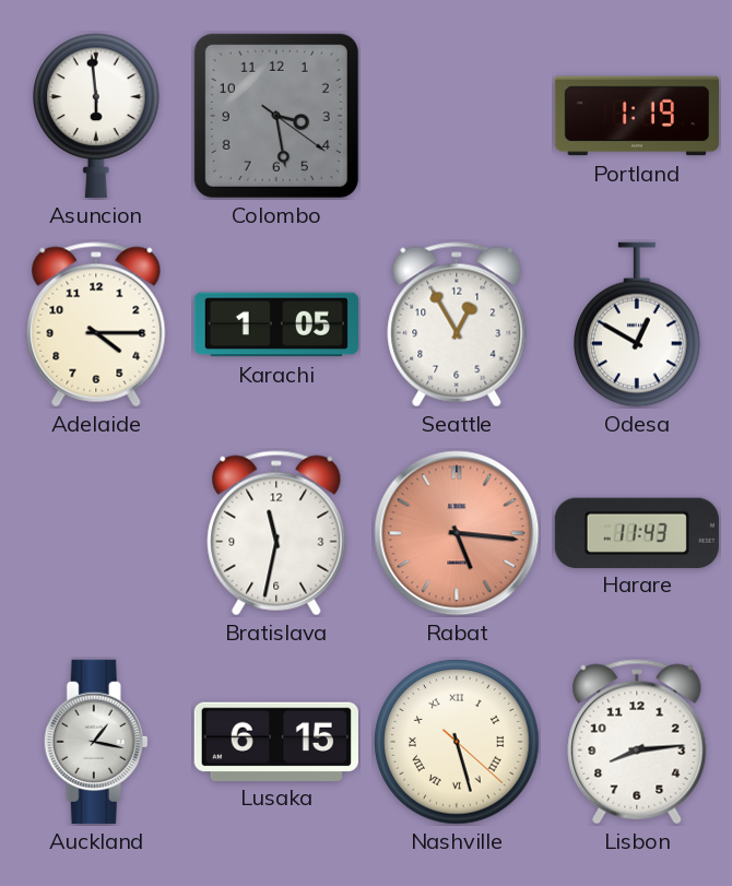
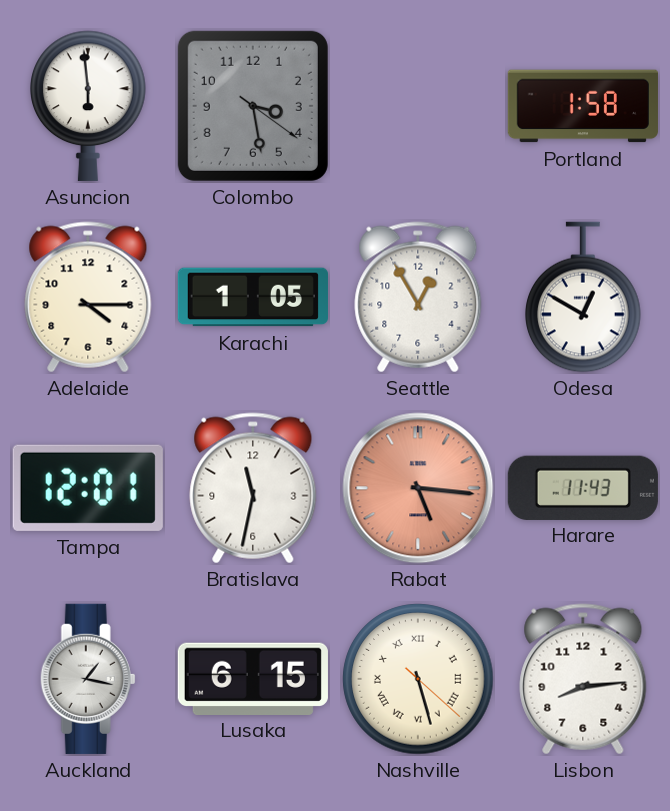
Portland: 1:19 -> 1:58
Tampa: none -> 12:01
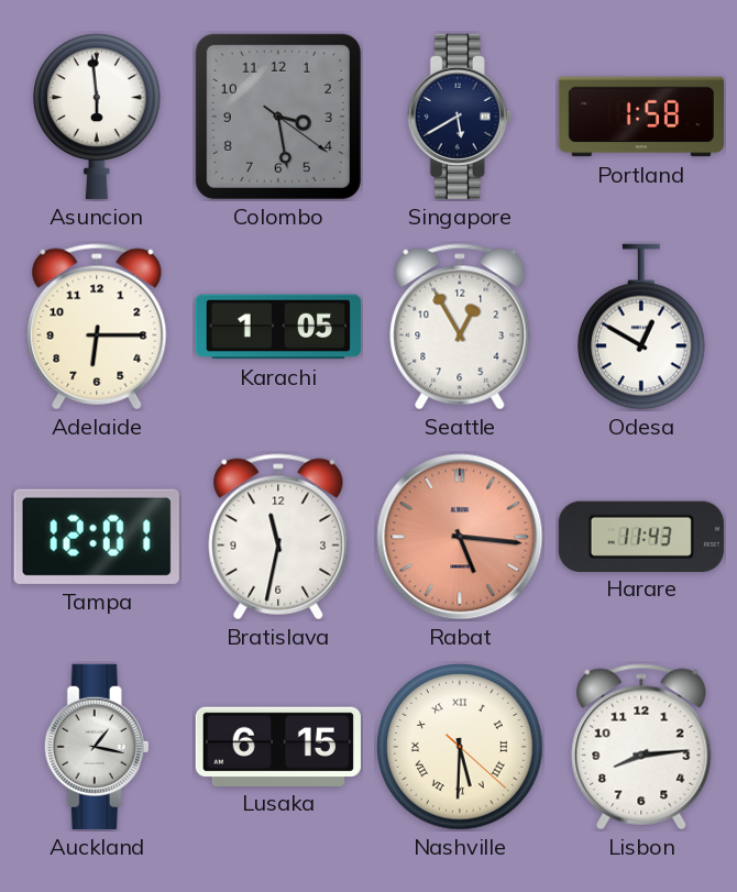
Singapore: none -> 5:40
Adelaide: 4:15 -> 6:15
Nashville: 5:27 -> 5:30
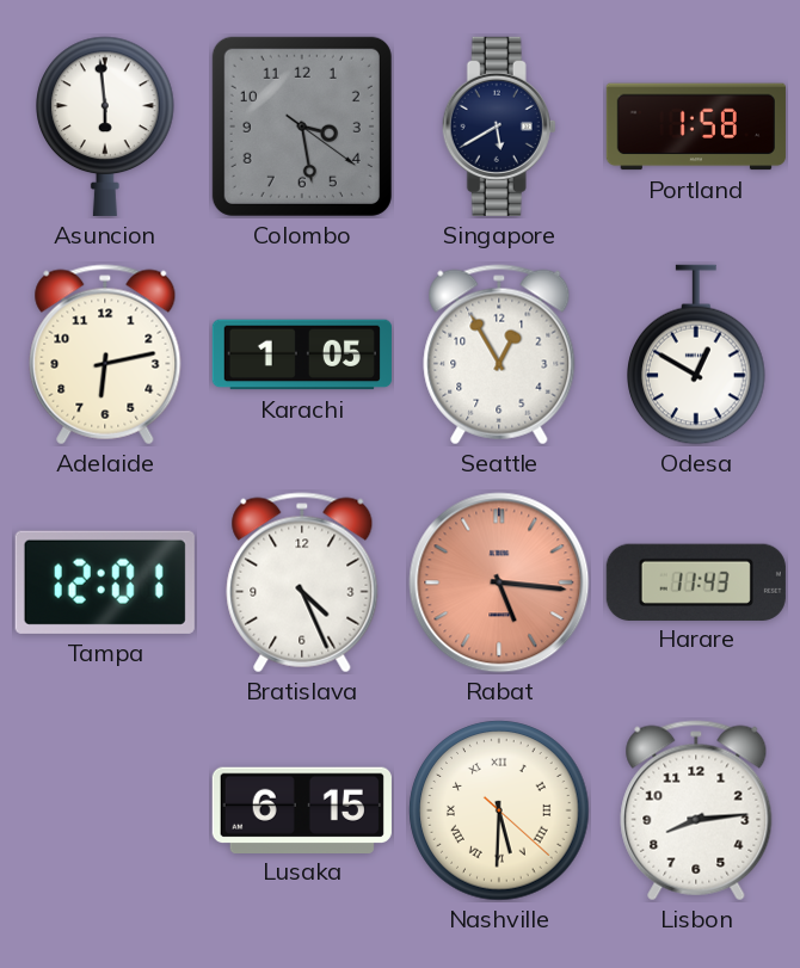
Adelaide: 6:15 -> 6:13
Bratislava: 11:32 -> 4:26
Auckland: 1:17 -> none
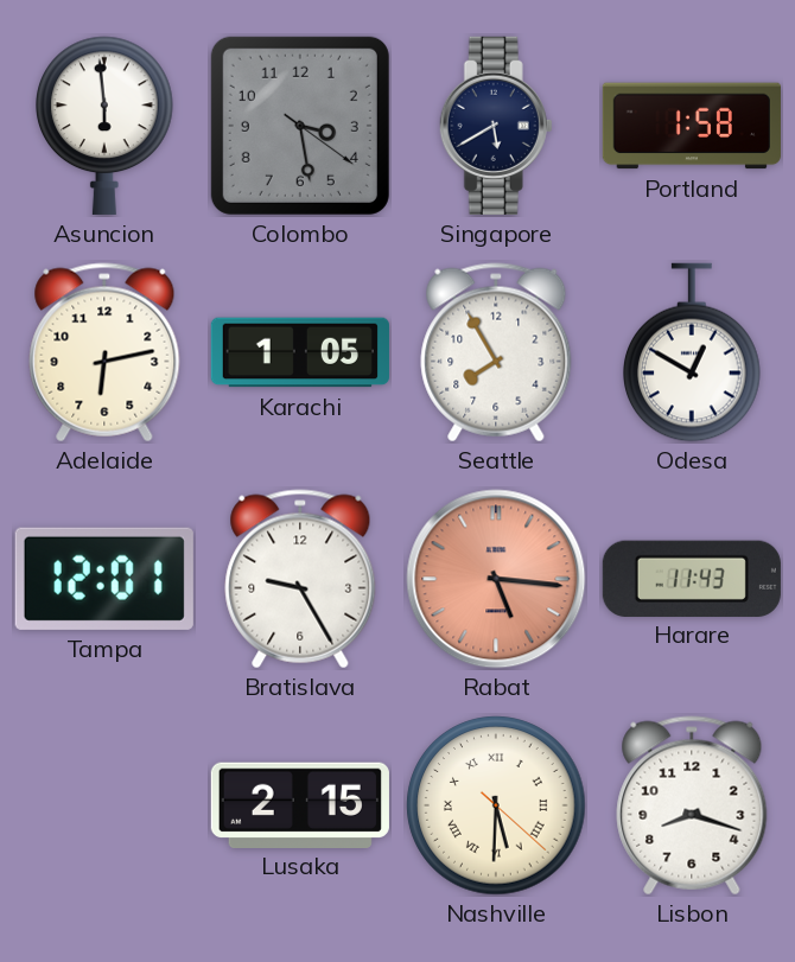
Seattle: 12:55 -> 7:55
Bratislava: 4:26 -> 9:25
Lusaka: 6:15 -> 2:15
Lisbon: 8:14 -> 8:18
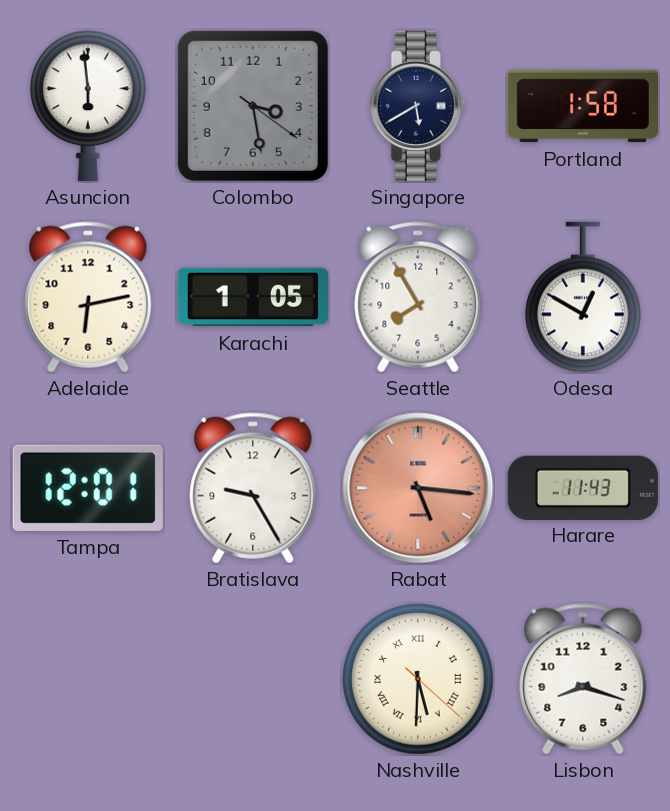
Lusaka: 2:15 -> none
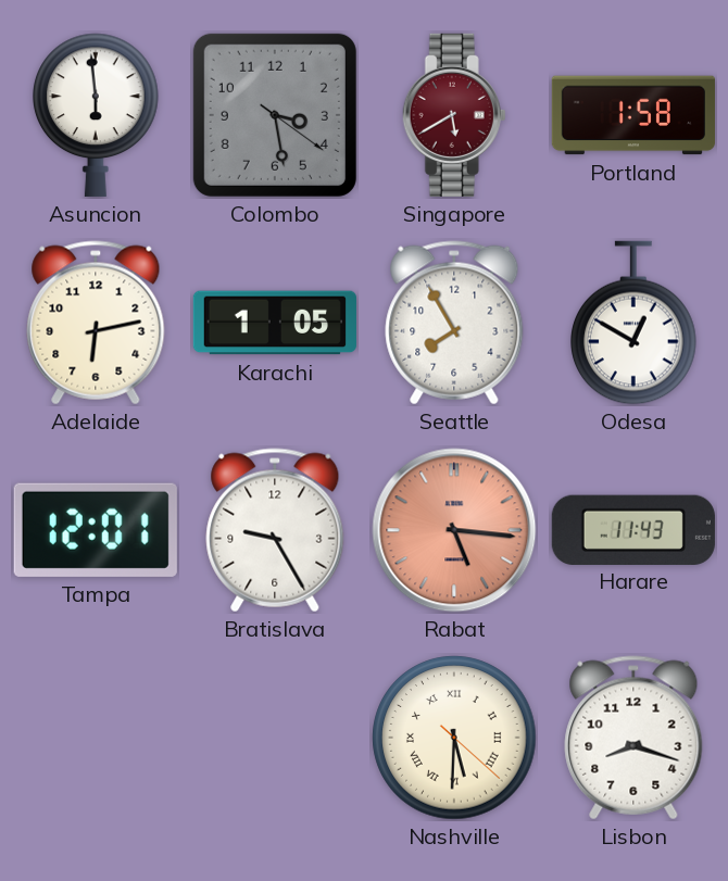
Singapore dial: navy -> burgundy
